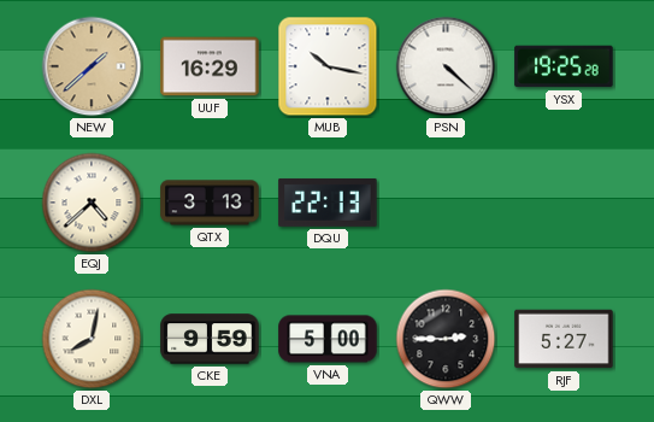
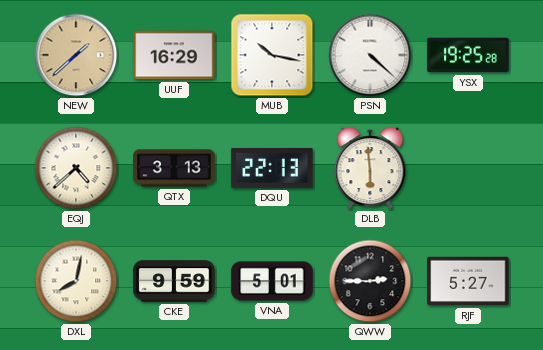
DLB: none -> 5:59
VNA: 5:00 -> 5:01
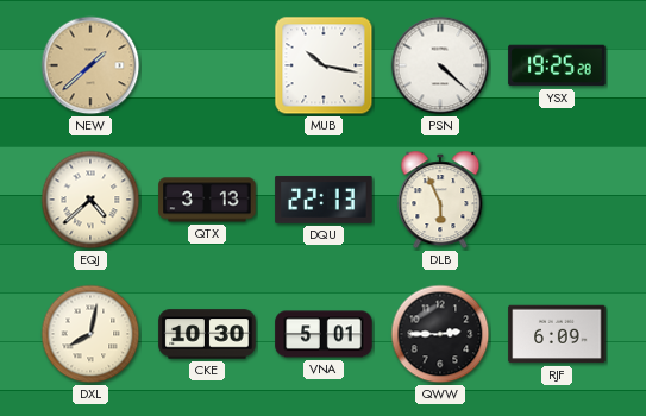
UUF: 16:29 -> none
DLB: 5:59 -> 5:56
CKE: 9:59 -> 10:30
RJF: 5:27 -> 6:09
